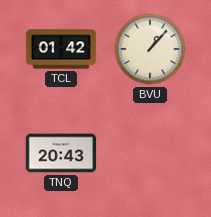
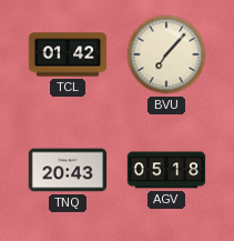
BVU: 1:07 -> 7:07
AGV: none -> 05:18
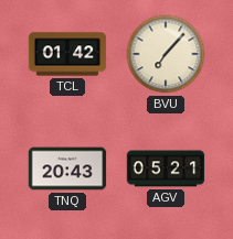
AGV: 05:18 -> 05:21
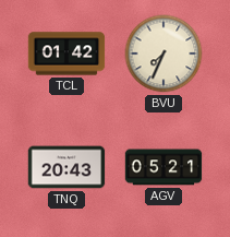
BVU: 7:07 -> 7:34
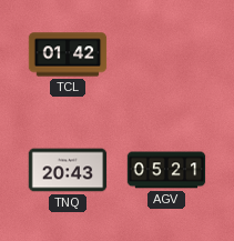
BVU: 7:34 -> none
